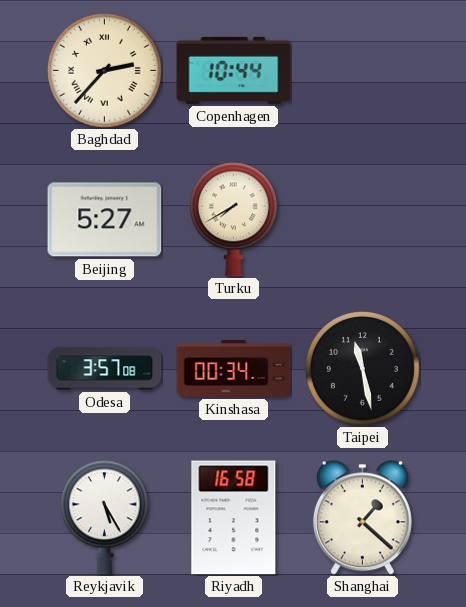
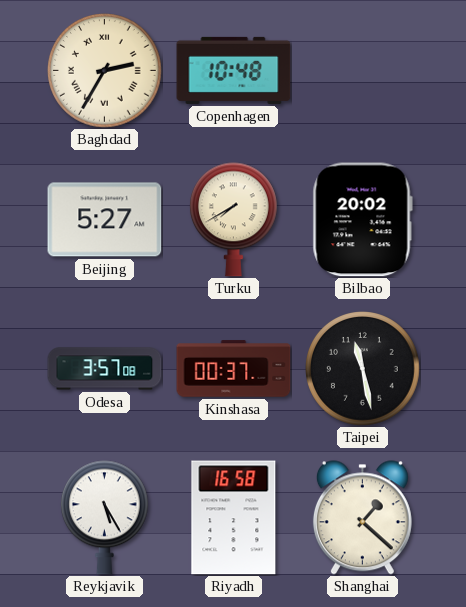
Baghdad: 2:37 -> 2:35
Copenhagen: 10:44 -> 10:48
Bilbao: none -> 20:02
Kinshasa: 00:34 -> 00:37
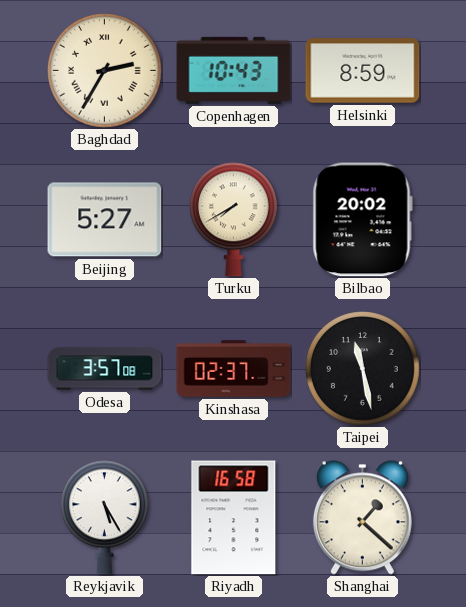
Copenhagen: 10:48 -> 10:43
Helsinki: none -> 8:59
Kinshasa: 00:37 -> 02:37
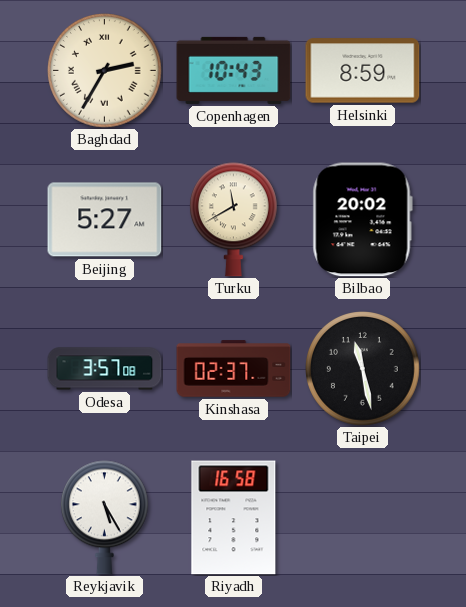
Turku: 7:40 -> 11:40
Shanghai: 1:22 -> none
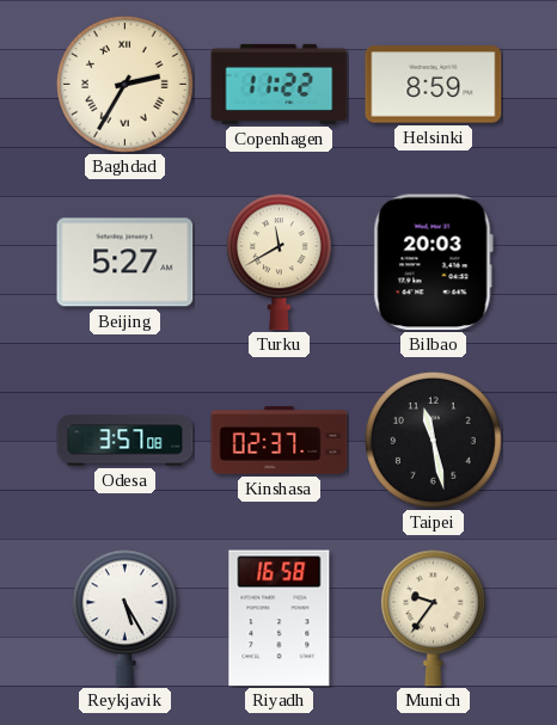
Copenhagen: 10:43 -> 11:22
Bilbao: 20:02 -> 20:03
Munich: none -> 9:36
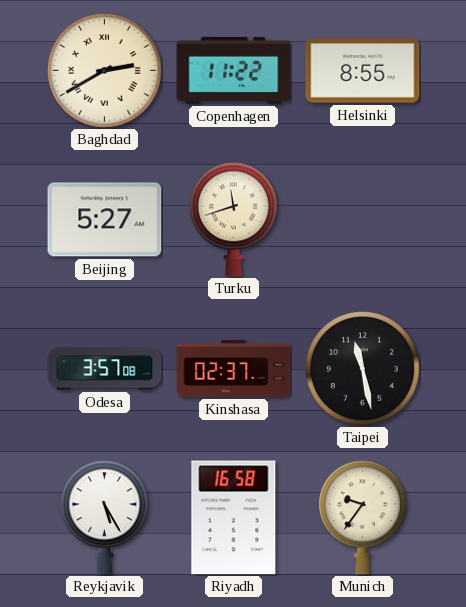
Baghdad: 2:35 -> 2:40
Helsinki: 8:59 -> 8:55
Turku: 11:40 -> 11:42
Bilbao: 20:03 -> none
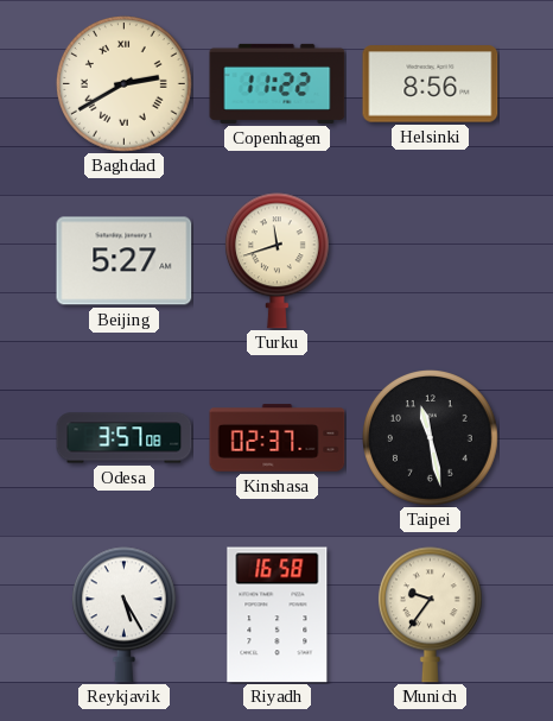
Helsinki: 8:55 -> 8:56
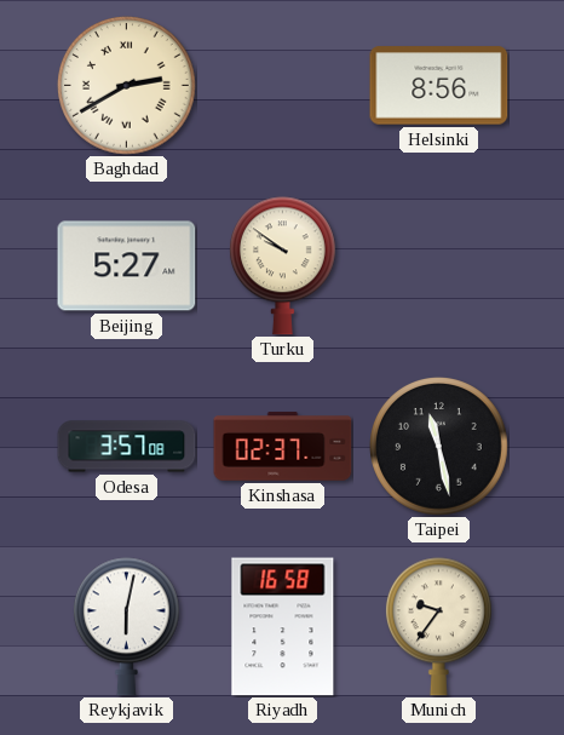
Copenhagen: 11:22 -> none
Turku: 11:42 -> 9:51
Reykjavik: 5:25 -> 6:02
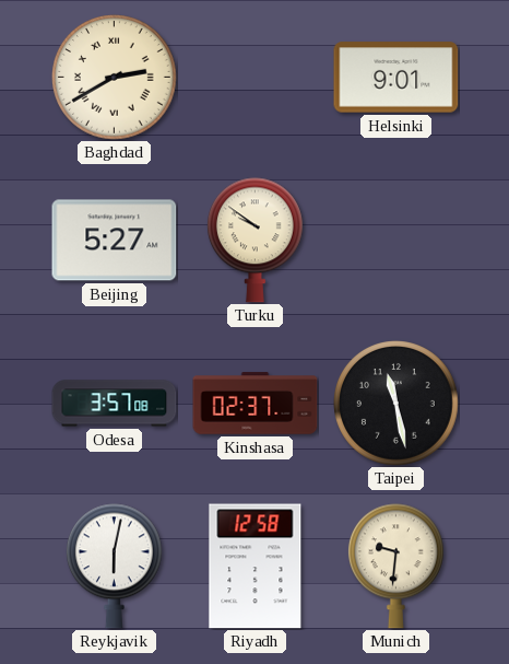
Helsinki: 8:56 -> 9:01
Riyadh: 16:58 -> 12:58
Munich: 9:36 -> 9:31
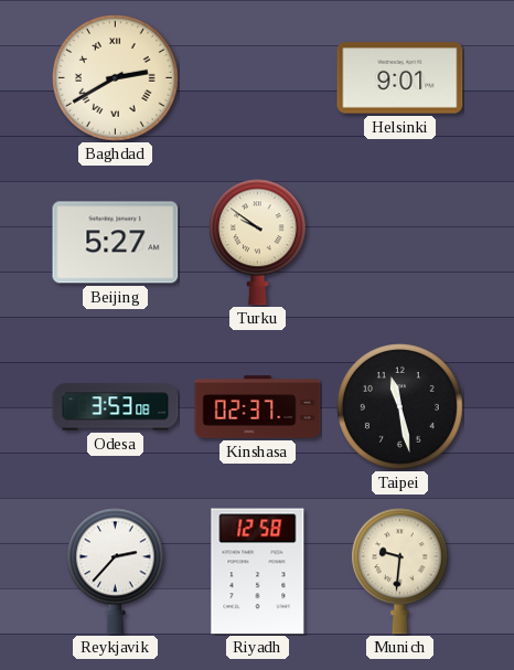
Odesa: 3:57 -> 3:53
Reykjavik: 6:02 -> 2:37
